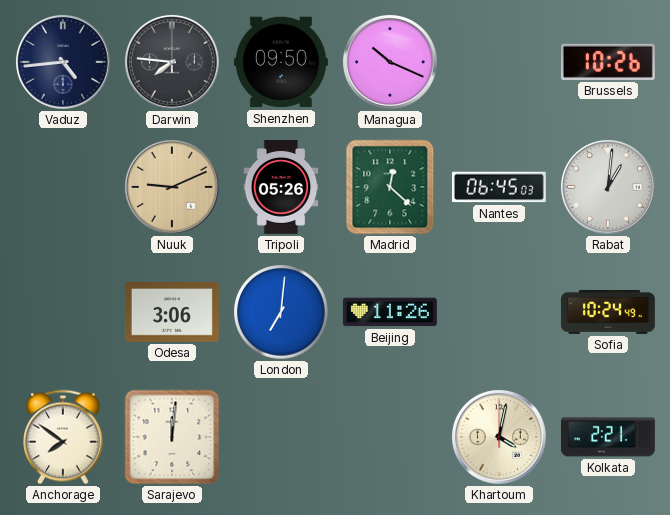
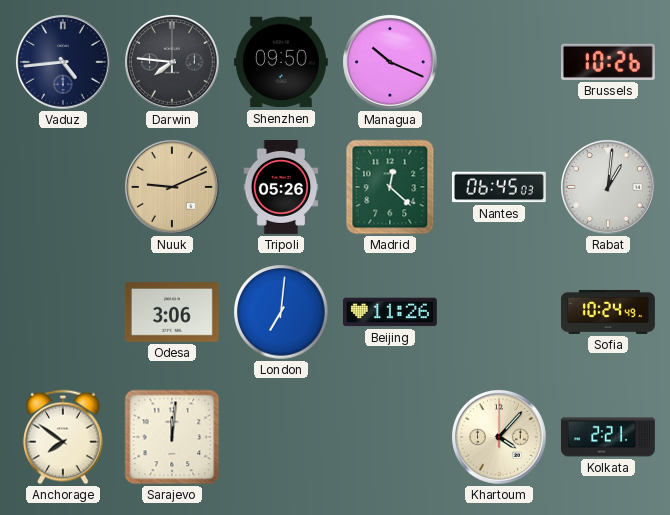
Khartoum: 4:02 -> 4:07
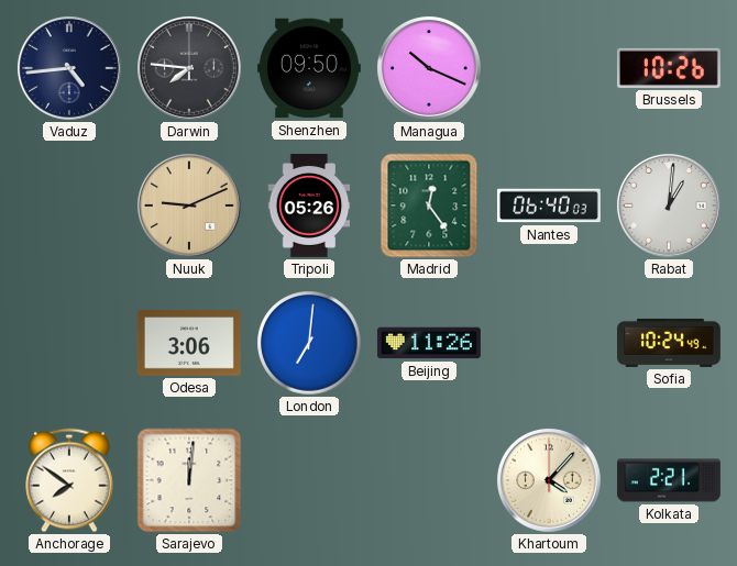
Madrid: 12:22 -> 12:24
Nantes: 06:45 -> 06:40
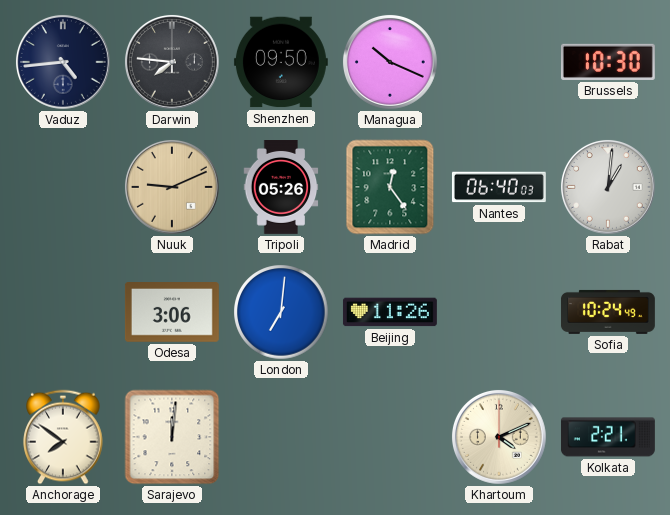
Brussels: 10:26 -> 10:30
Khartoum: 4:07 -> 4:11
